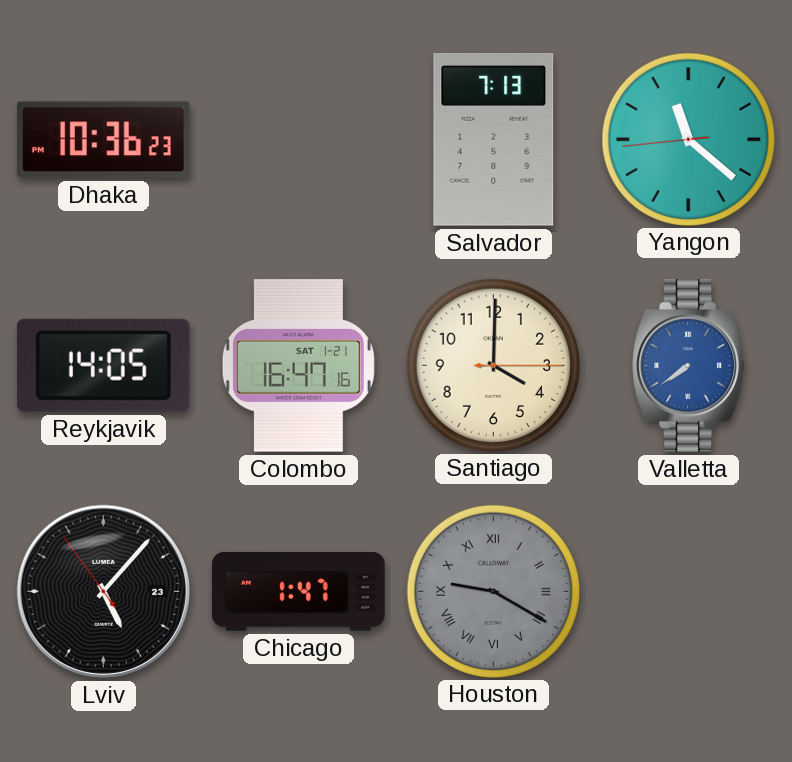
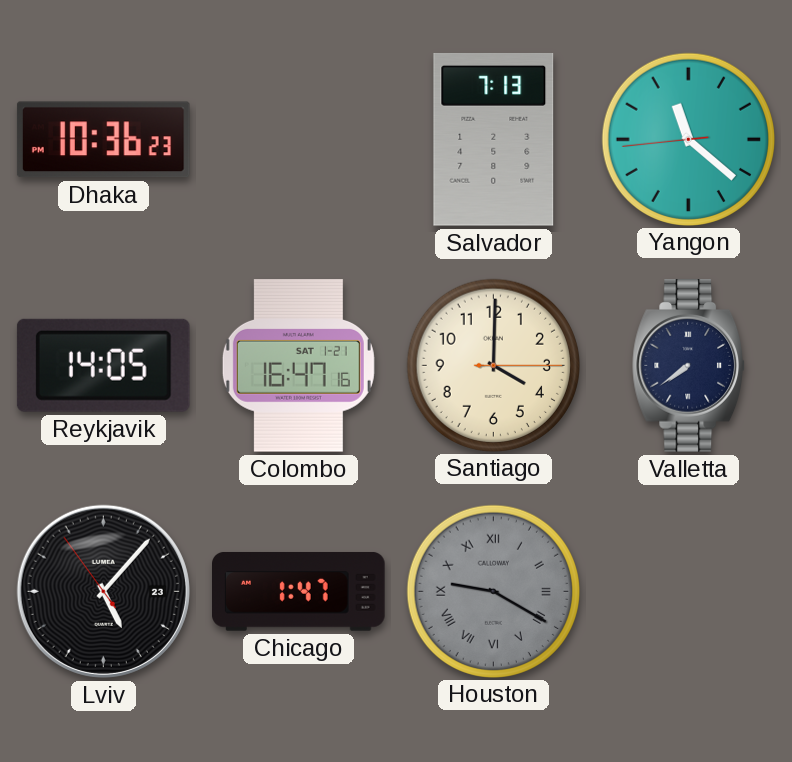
Valletta dial: blue -> navy
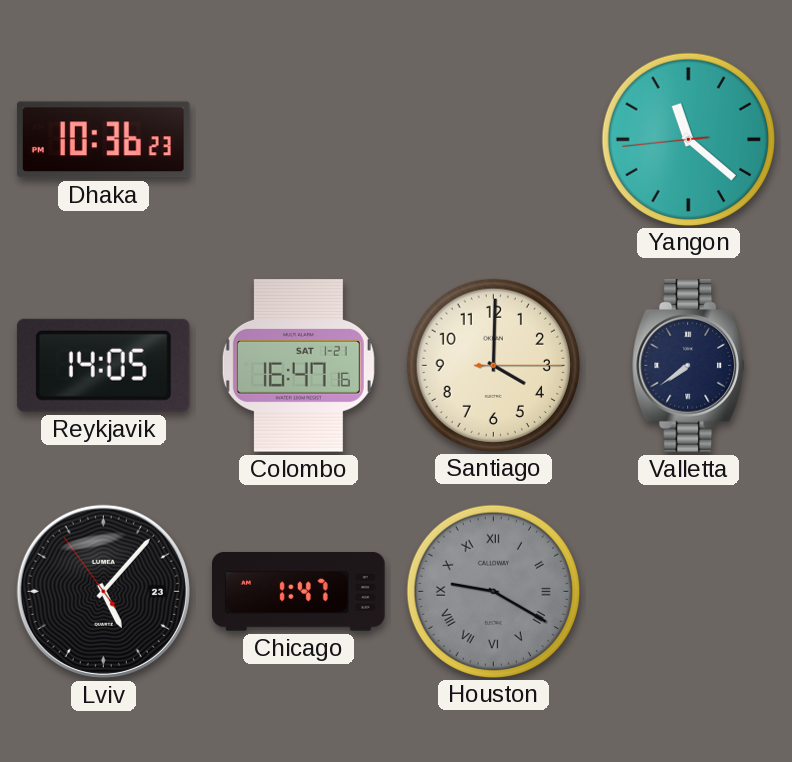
Salvador: 7:13 -> none
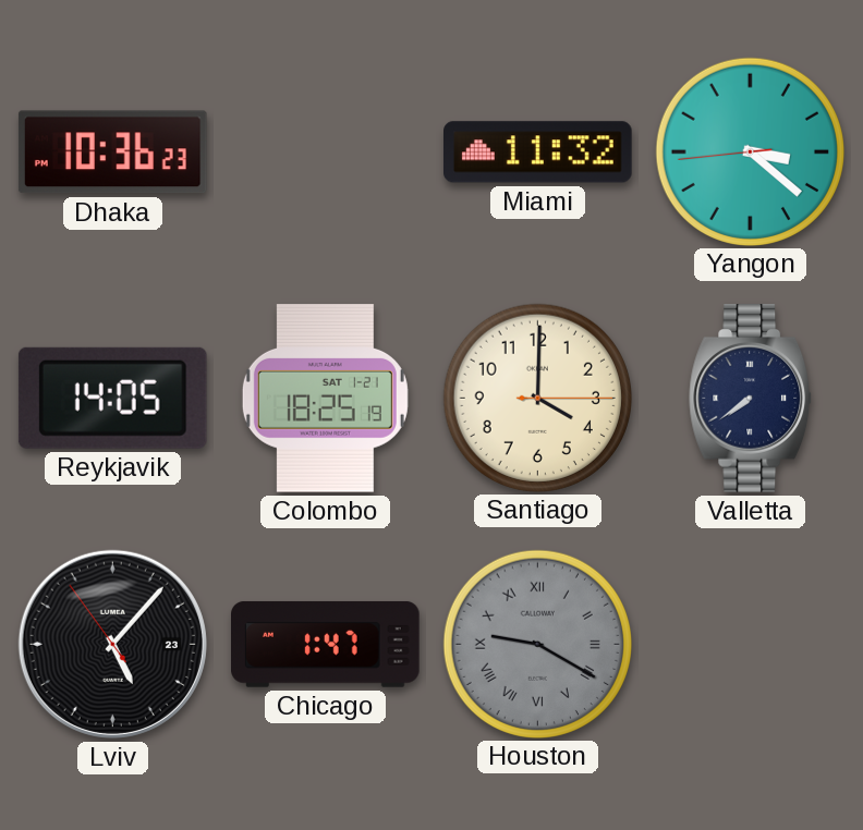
Miami: none -> 11:32
Yangon: 11:21 -> 3:21
Colombo: 16:47 -> 18:25
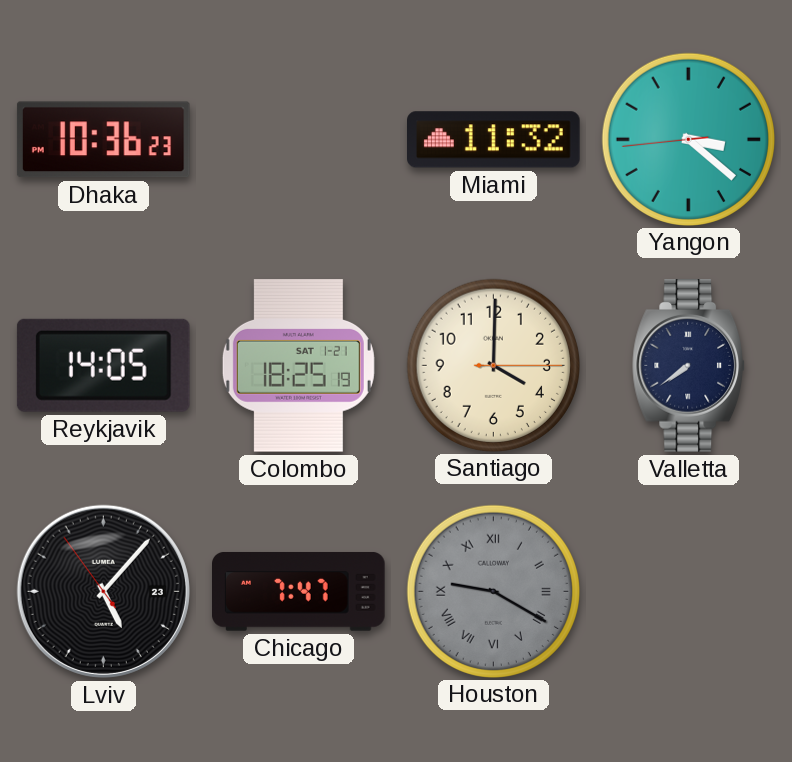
Chicago: 1:47 -> 7:47
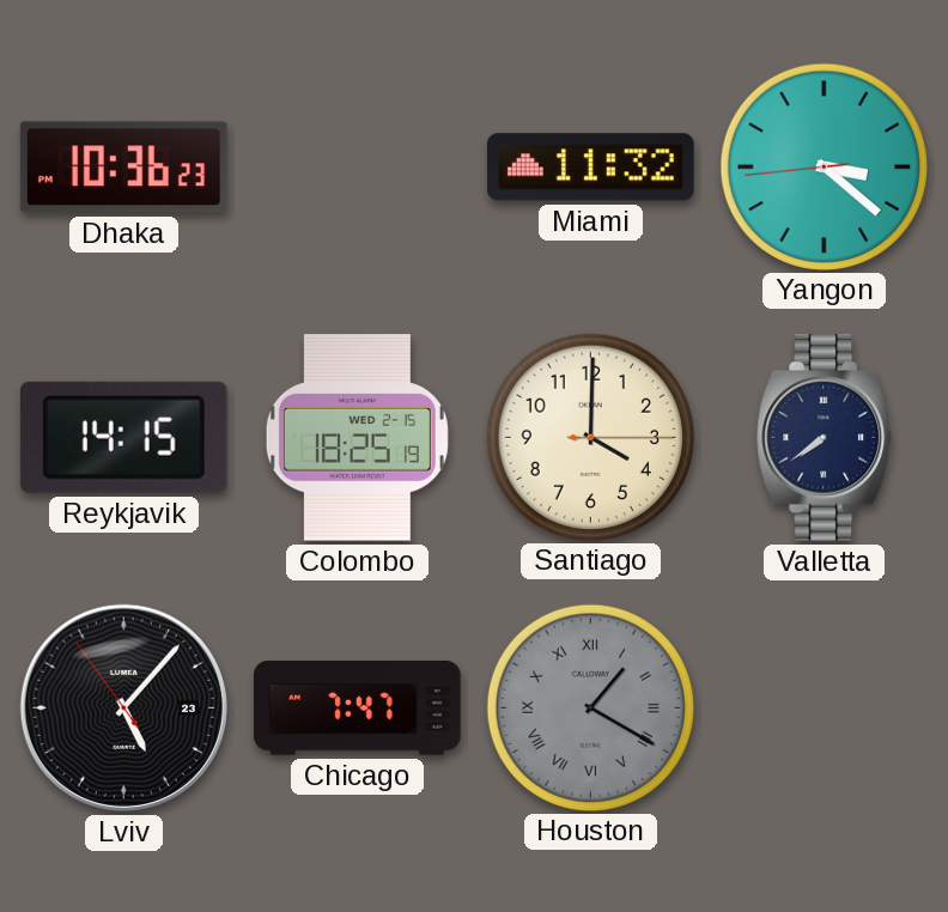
Reykjavik: 14:05 -> 14:15
Colombo date: SAT 1-21 -> WED 2-15
Houston: 9:20 -> 1:20
